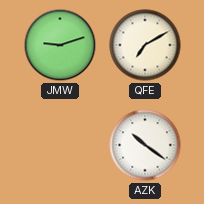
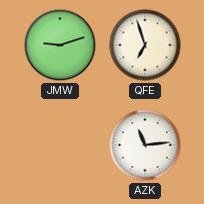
QFE: 7:10 -> 6:57
AZK: 10:21 -> 11:14
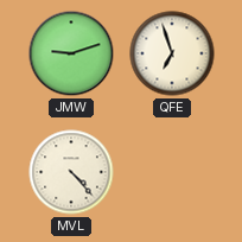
MVL: none -> 4:23
AZK: 11:14 -> none
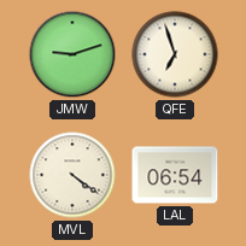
MVL: 4:23 -> 4:21
LAL: none -> 06:54
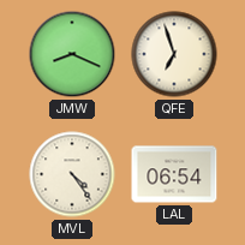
JMW: 9:12 -> 8:19
MVL: 4:21 -> 4:24
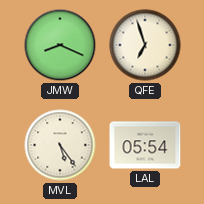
MVL: 4:24 -> 5:24
LAL: 06:54 -> 05:54
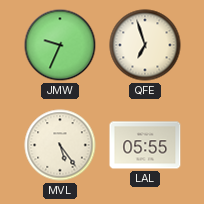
JMW: 8:19 -> 9:34
LAL: 05:54 -> 05:55
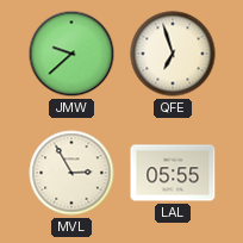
JMW: 9:34 -> 9:38
MVL: 5:24 -> 2:55
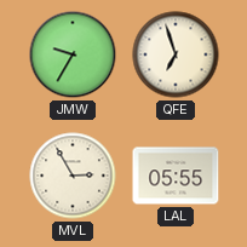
JMW: 9:38 -> 9:35
